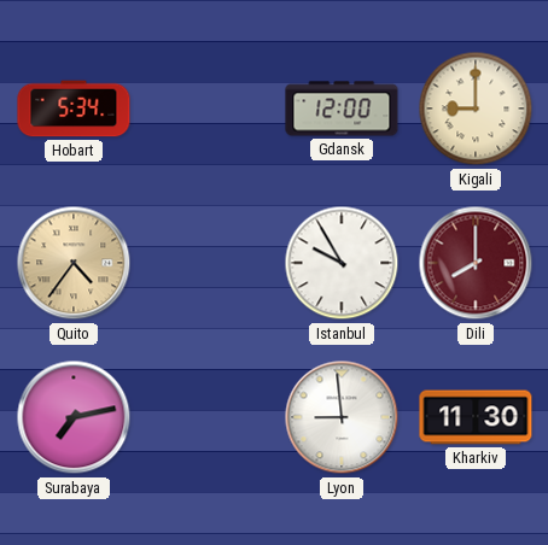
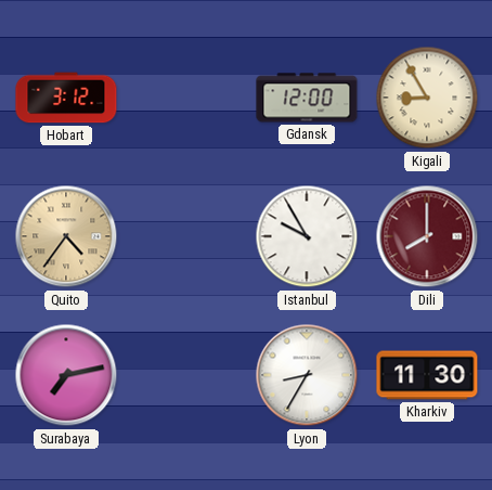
Hobart: 5:34 -> 3:12
Kigali: 9:00 -> 8:55
Lyon: 8:59 -> 8:35
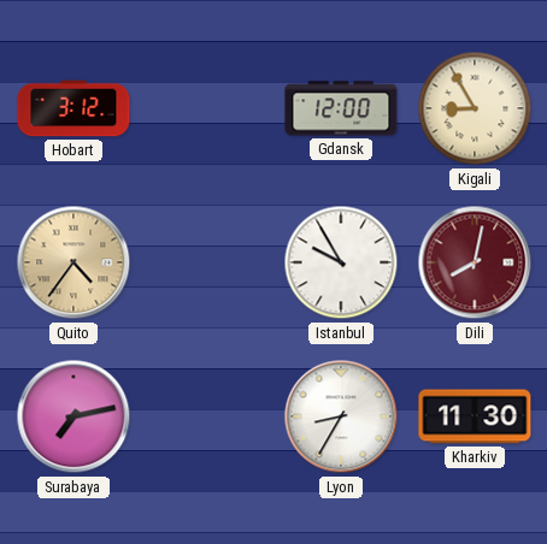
Dili: 8:00 -> 8:02
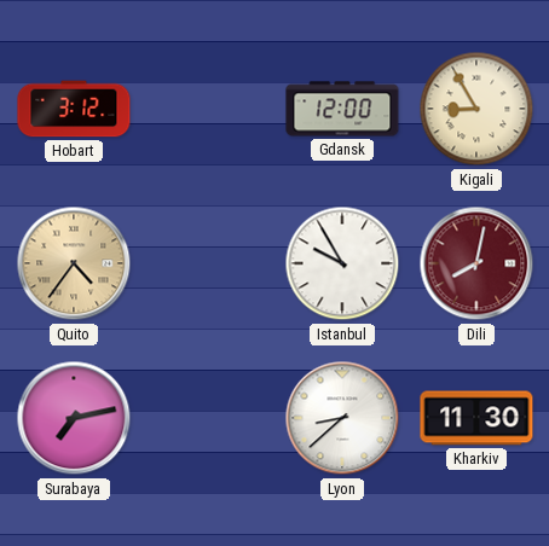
Lyon: 8:35 -> 8:38
